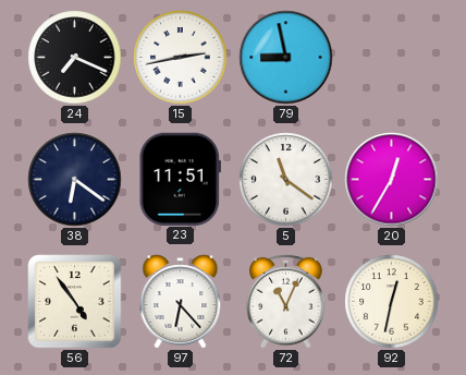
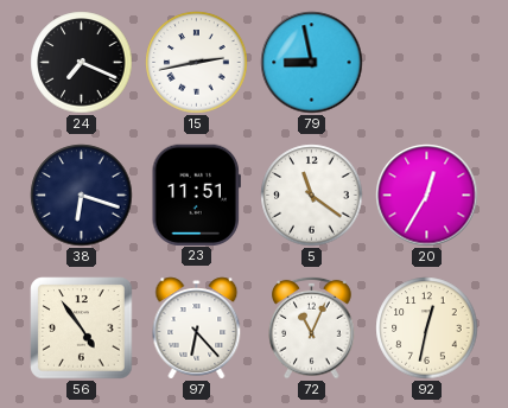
38: 6:21 -> 6:18
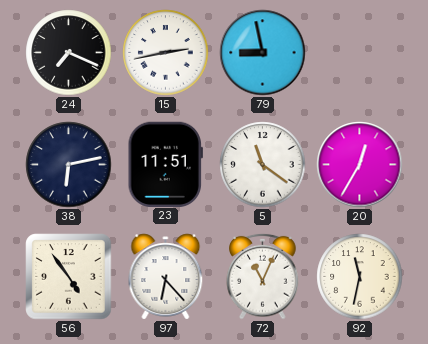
38: 6:18 -> 6:13
92: 12:32 -> 11:32
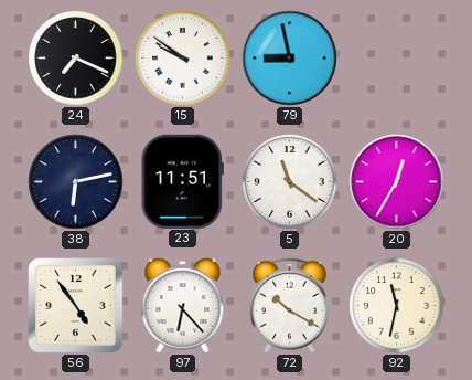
15: 2:43 -> 9:51
72: 11:04 -> 10:20
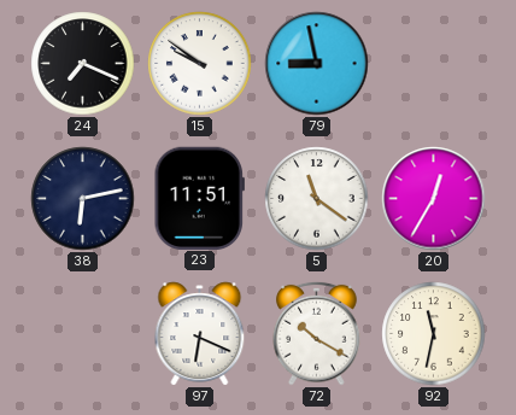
56: 4:54 -> none
97: 6:23 -> 6:19
